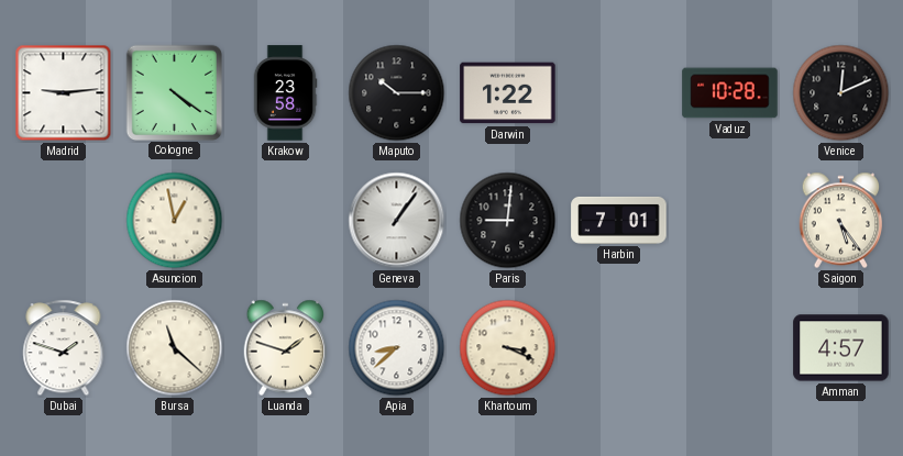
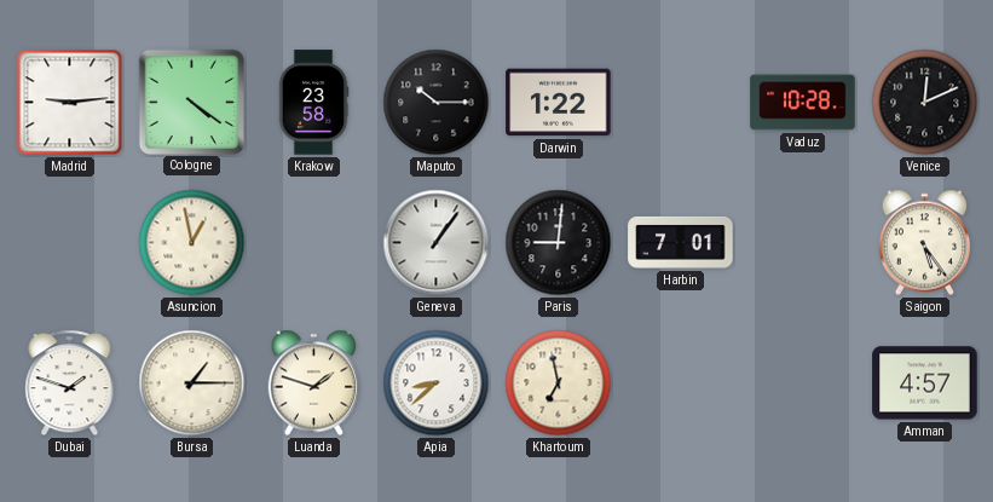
Bursa: 11:22 -> 1:15
Khartoum: 3:19 -> 6:58
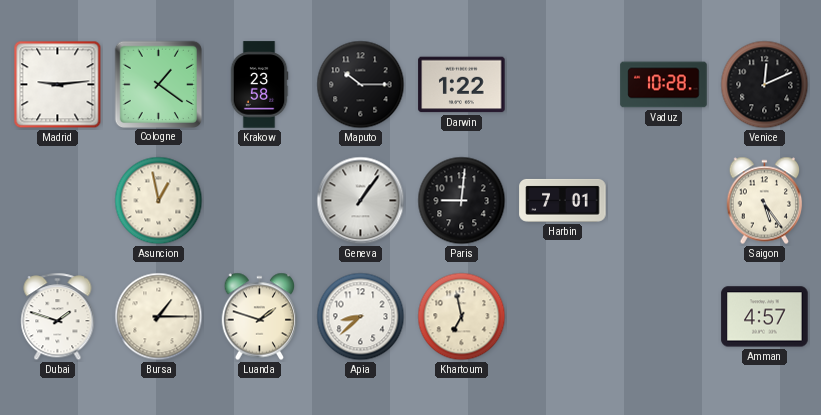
Cologne: 4:21 -> 1:21
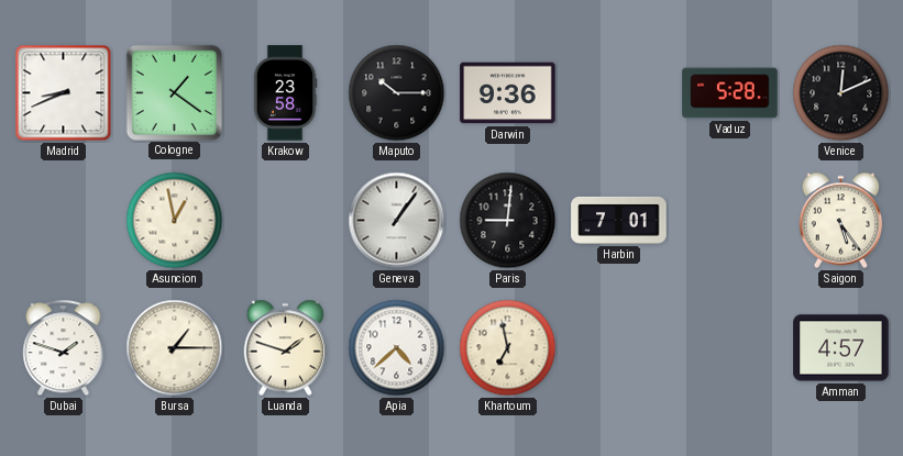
Madrid: 9:14 -> 8:41
Darwin: 1:22 -> 9:36
Vaduz: 10:28 -> 5:28
Apia: 8:38 -> 4:38
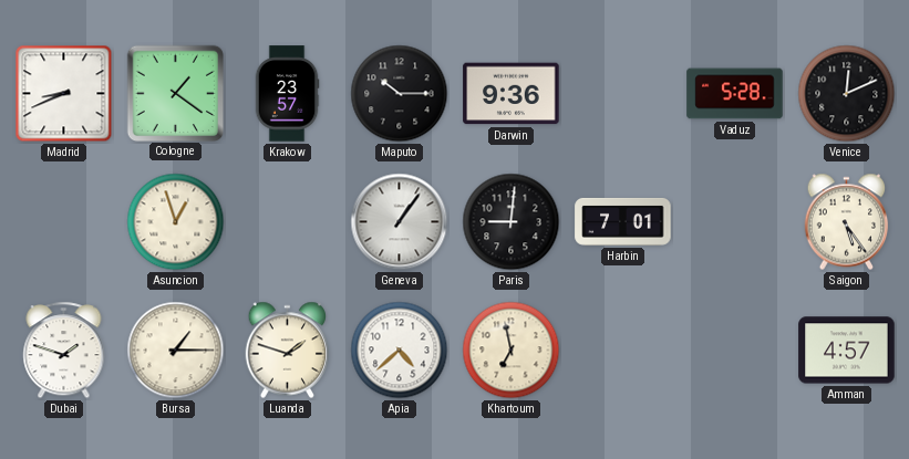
Krakow: 23:58 -> 23:57
Asuncion: 12:58 -> 12:57
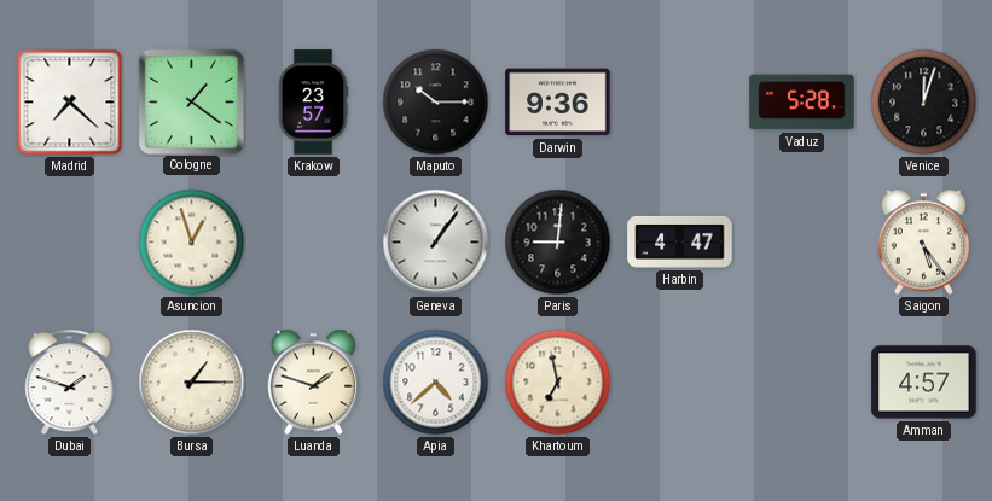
Madrid: 8:41 -> 7:22
Venice: 12:11 -> 12:03
Harbin: 7:01 -> 4:47
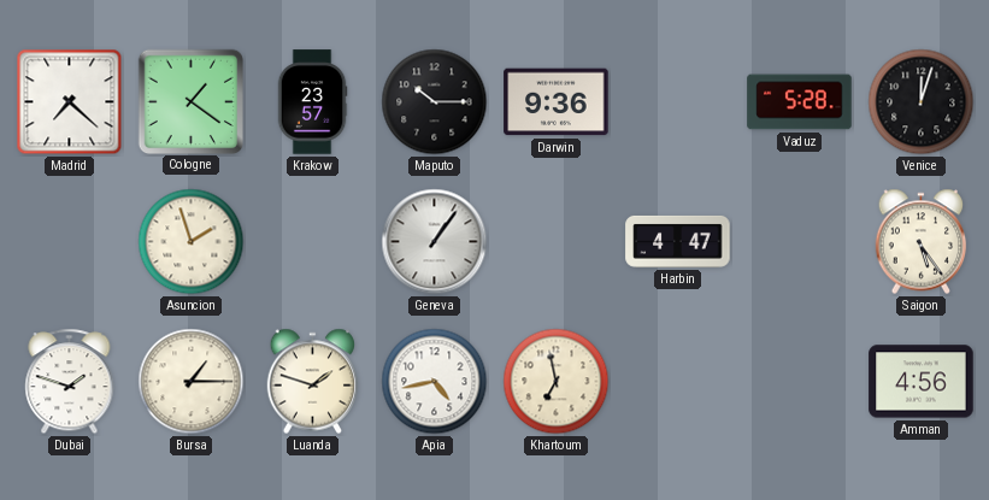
Asuncion: 12:57 -> 1:57
Paris: 9:01 -> none
Apia: 4:38 -> 4:43
Amman: 4:57 -> 4:56
